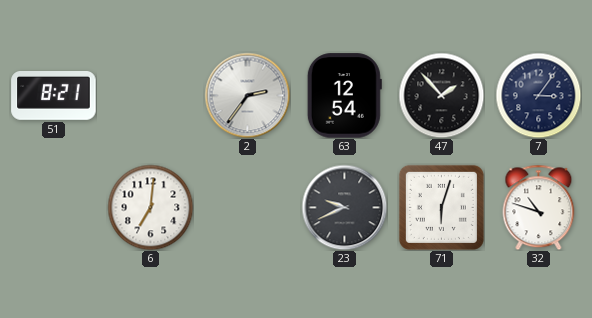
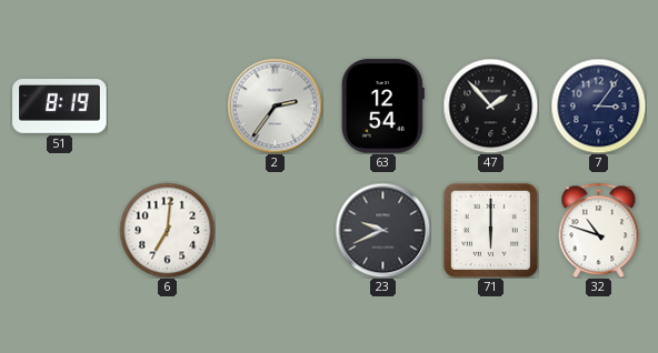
51: 8:21 -> 8:19
71: 6:03 -> 6:00
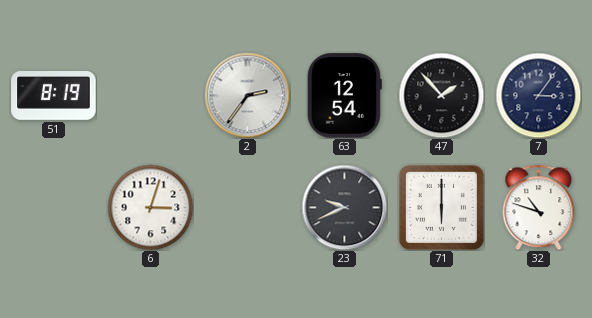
6: 7:01 -> 3:03
